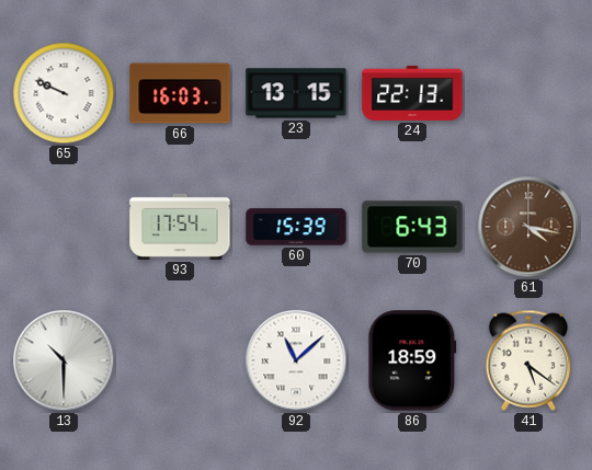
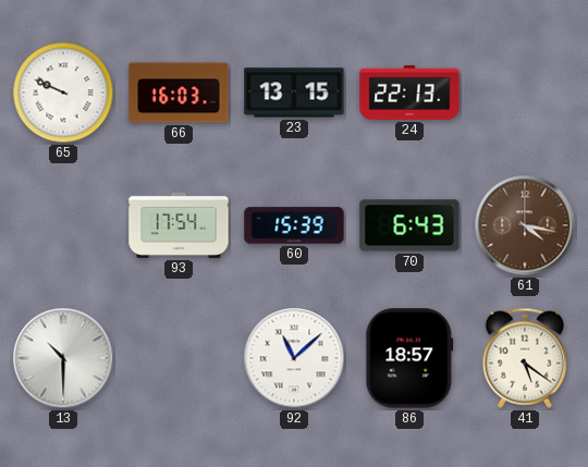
86: 18:59 -> 18:57
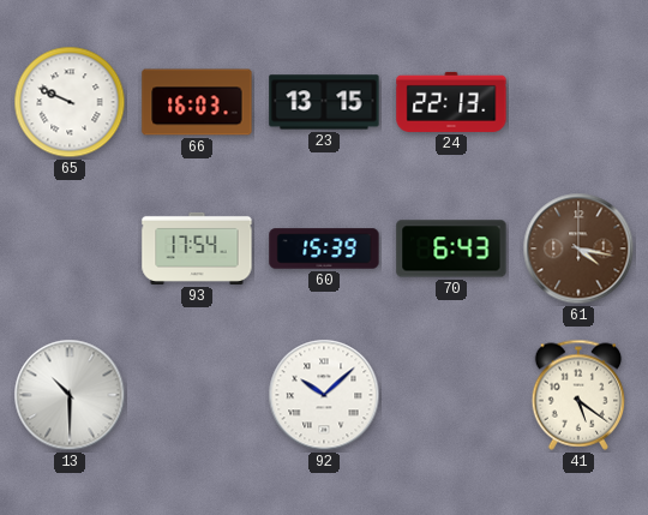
92: 11:08 -> 10:08
86: 18:57 -> none
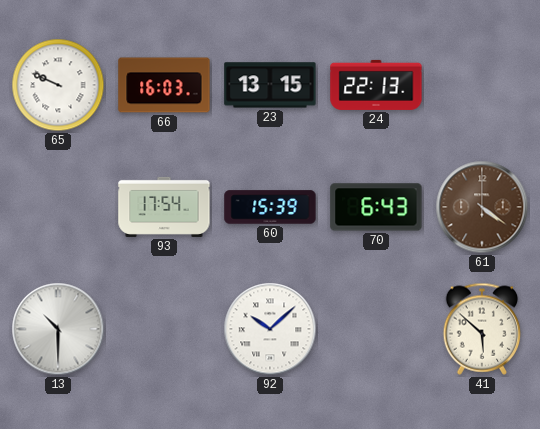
61: 4:17 -> 4:21
41: 5:21 -> 5:52
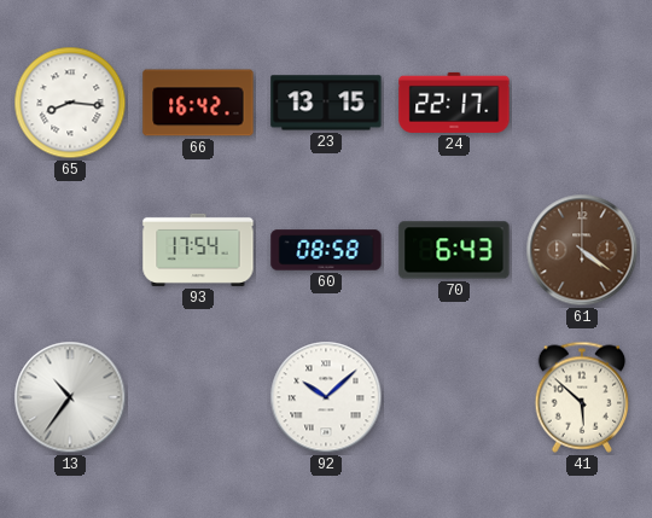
65: 9:49 -> 8:16
66: 16:03 -> 16:42
24: 22:13 -> 22:17
60: 15:39 -> 08:58
13: 10:30 -> 10:36
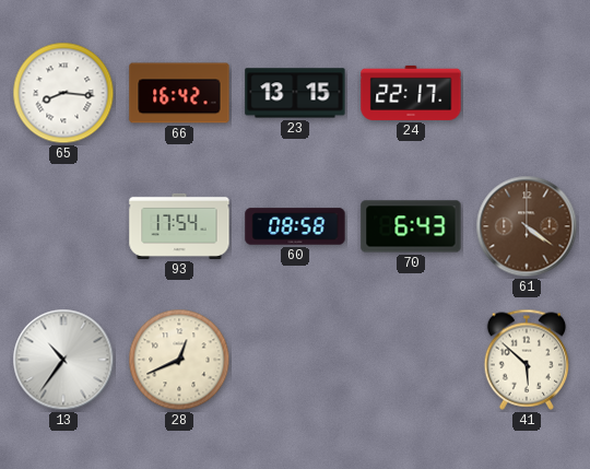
28: none -> 12:41
92: 10:08 -> none
